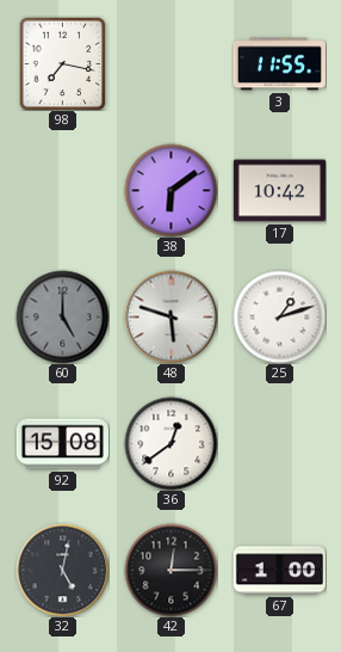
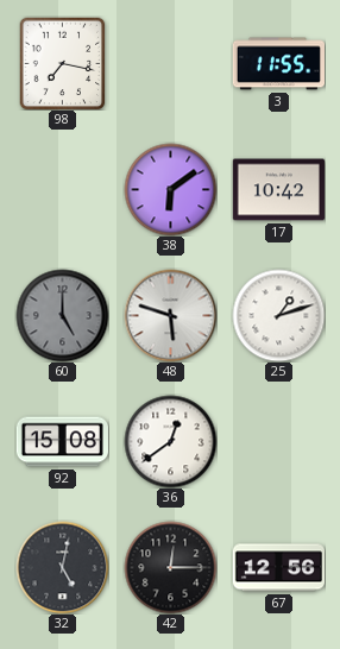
67: 1:00 -> 12:56
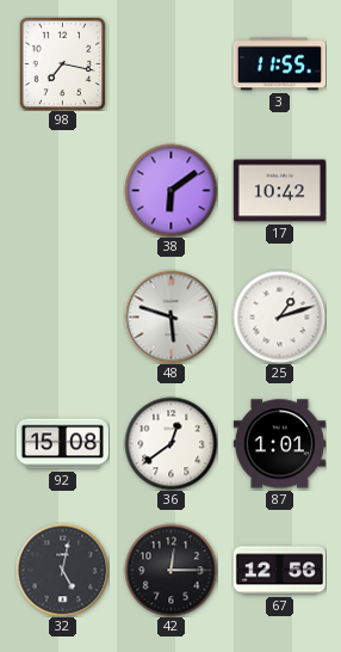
60: 5:00 -> none
87: none -> 1:01
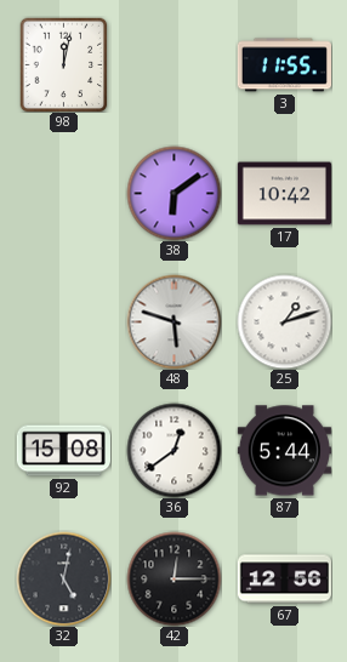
98: 7:17 -> 12:02
87: 1:01 -> 5:44
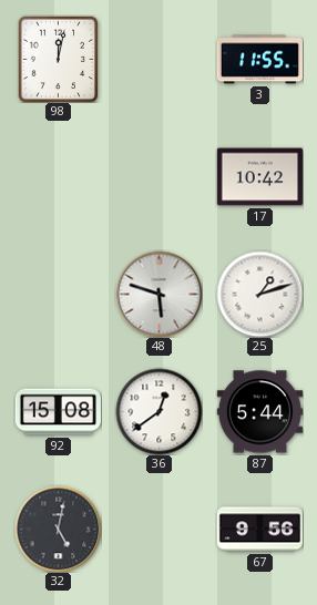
38: 6:09 -> none
42: 12:15 -> none
67: 12:56 -> 9:56
